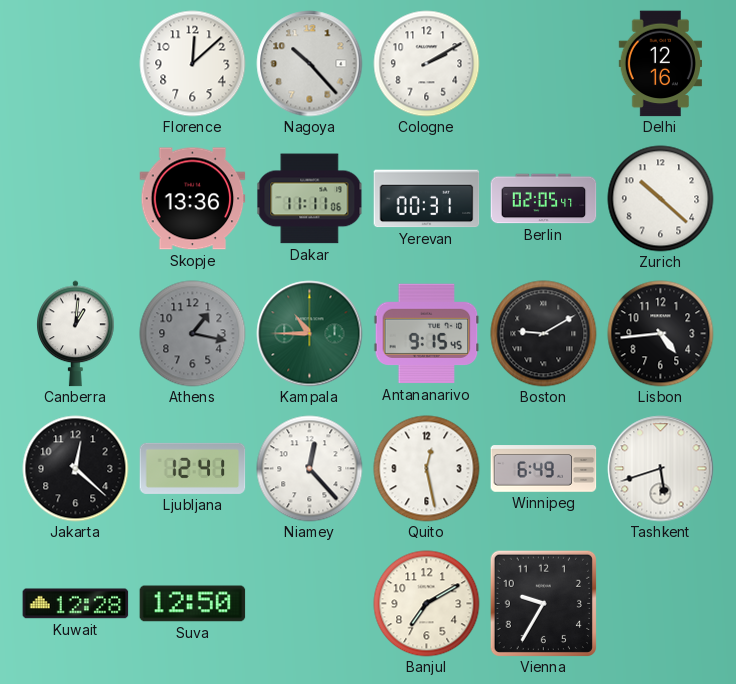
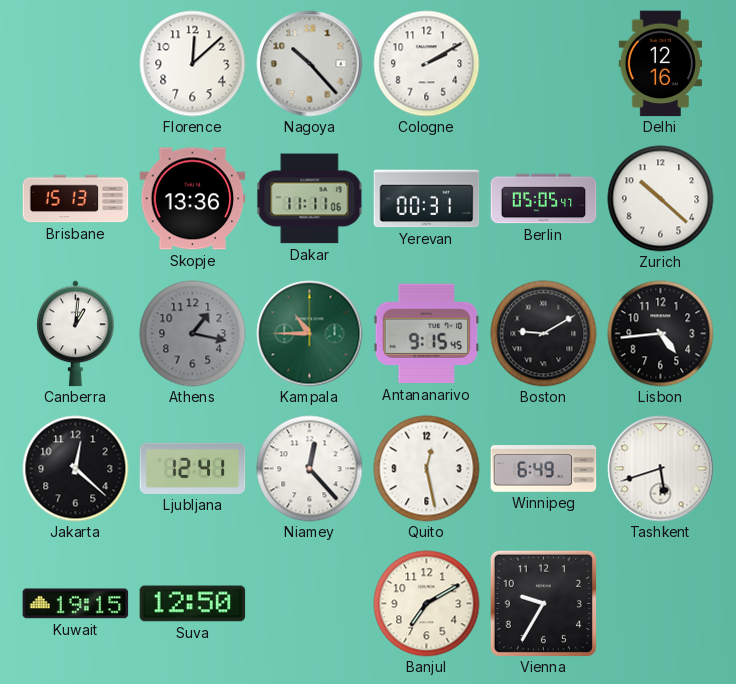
Brisbane: none -> 15:13
Berlin: 02:05 -> 05:05
Kuwait: 12:28 -> 19:15
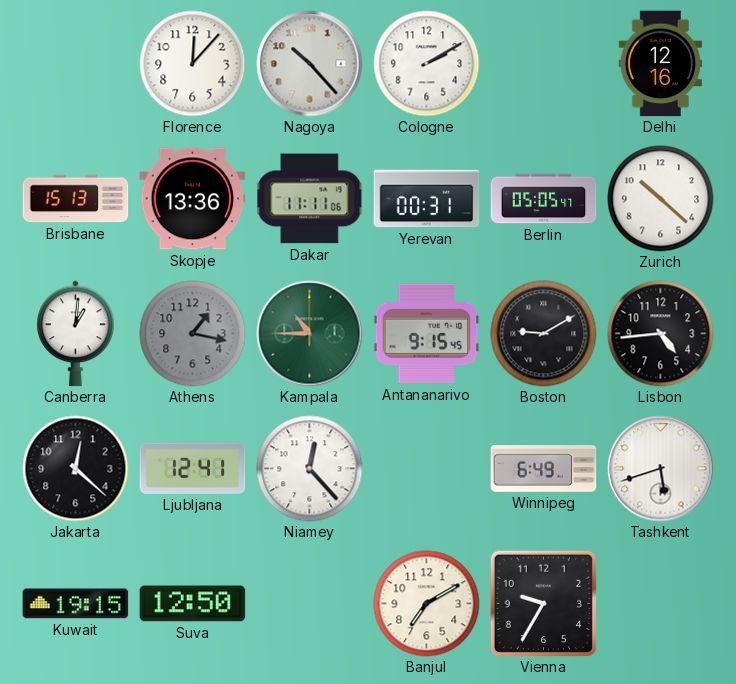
Florence: 12:08 -> 12:07
Quito: 12:28 -> none
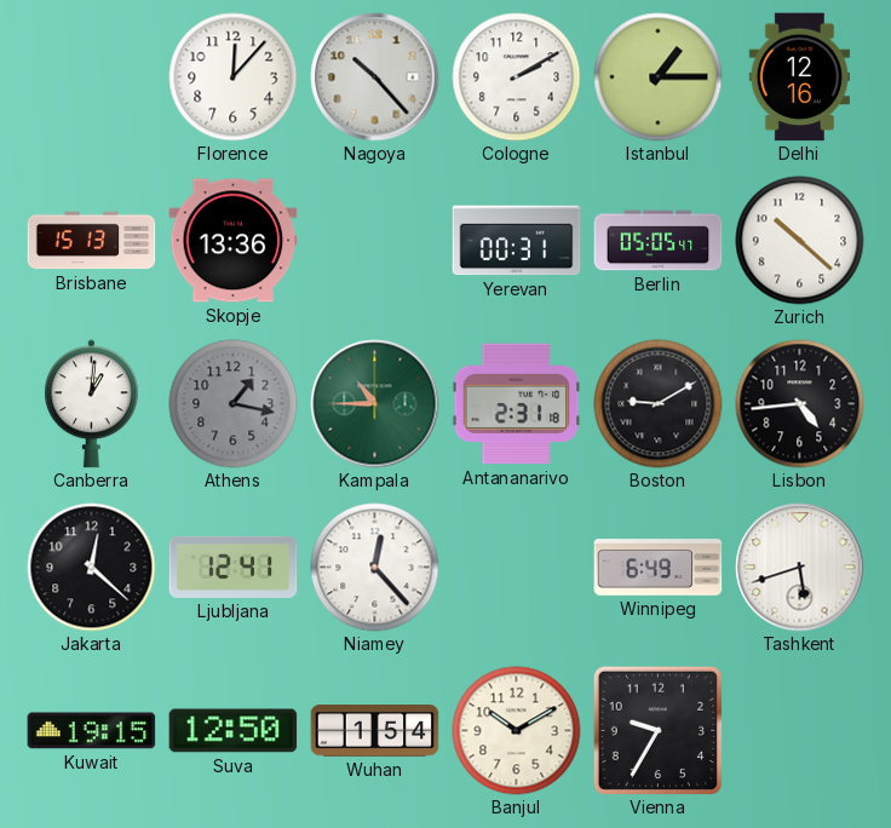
Istanbul: none -> 1:15
Dakar: 11:11 -> none
Antananarivo: 9:15 -> 2:31
Wuhan: none -> 1:54
Banjul: 7:10 -> 10:10
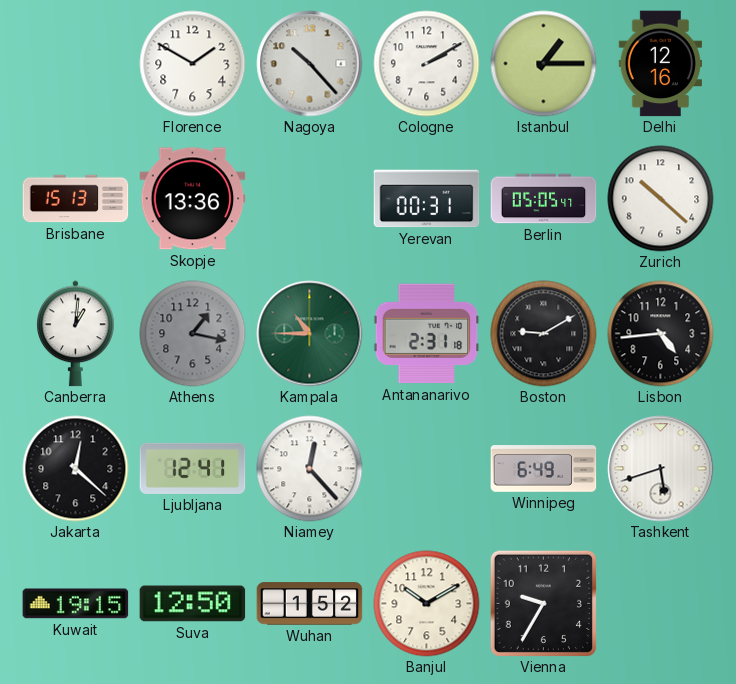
Florence: 12:07 -> 1:50
Wuhan: 1:54 -> 1:52
